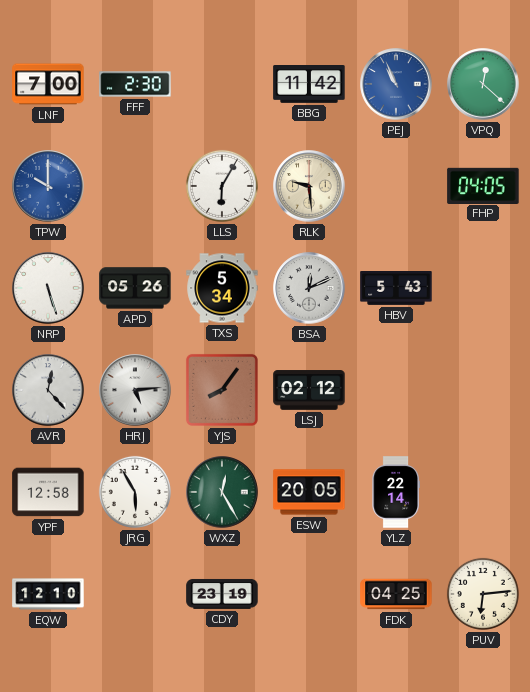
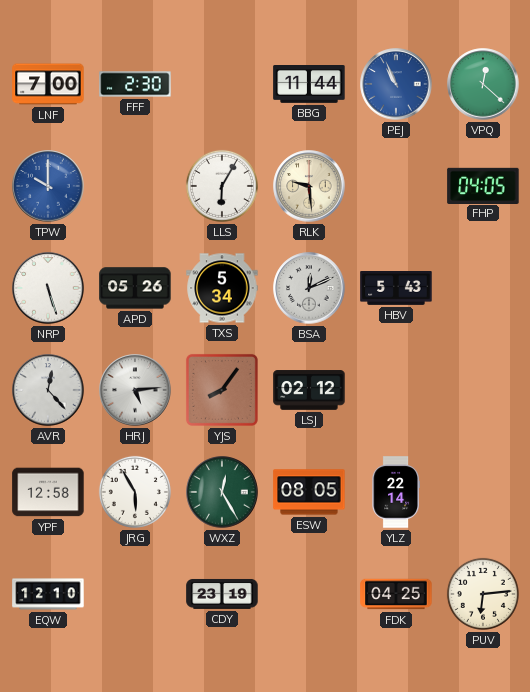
BBG: 11:42 -> 11:44
ESW: 20:05 -> 08:05
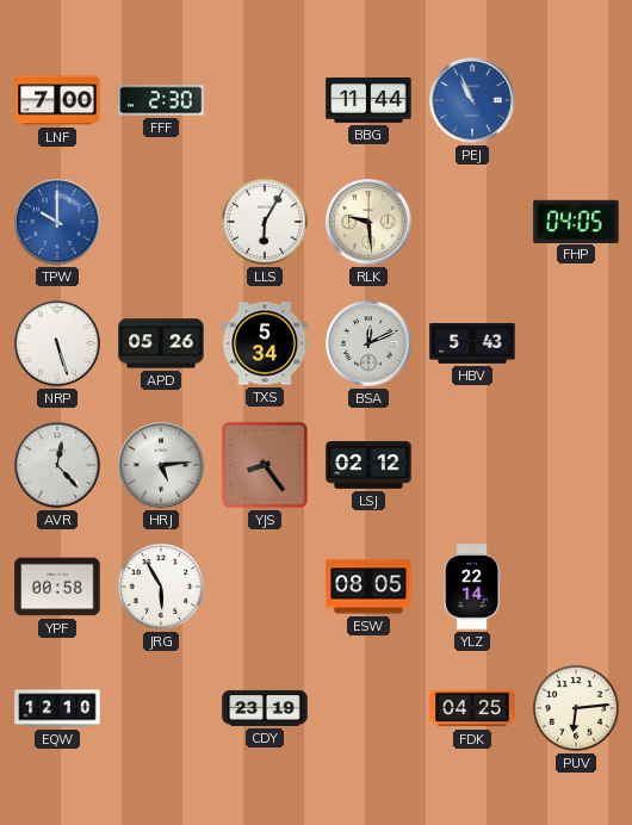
VPQ: 12:22 -> none
YJS: 8:06 -> 8:24
YPF: 12:58 -> 00:58
WXZ: 12:25 -> none
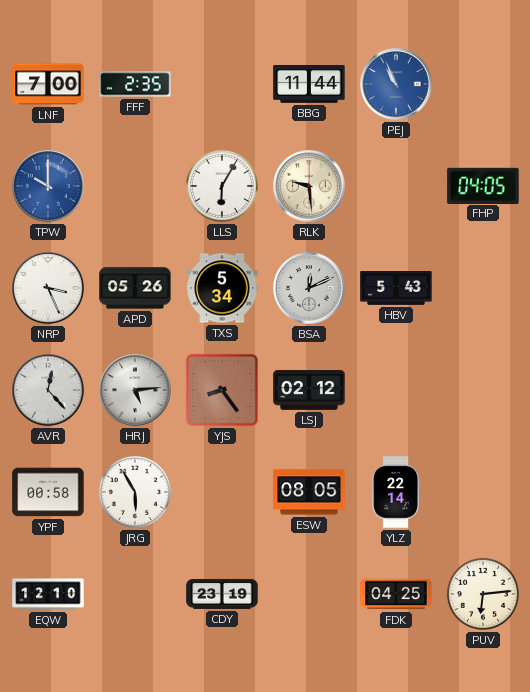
FFF: 2:30 -> 2:35
NRP: 5:27 -> 3:26
